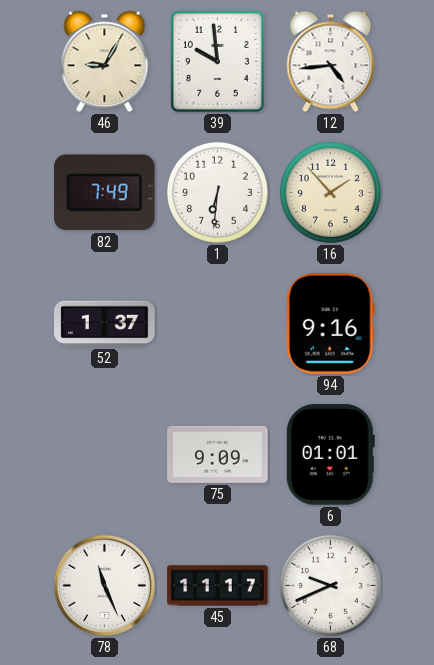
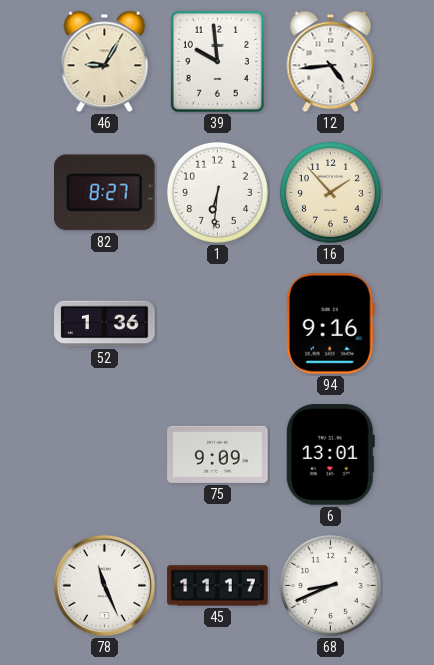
82: 7:49 -> 8:27
52: 1:37 -> 1:36
6: 01:01 -> 13:01
68: 9:41 -> 8:41
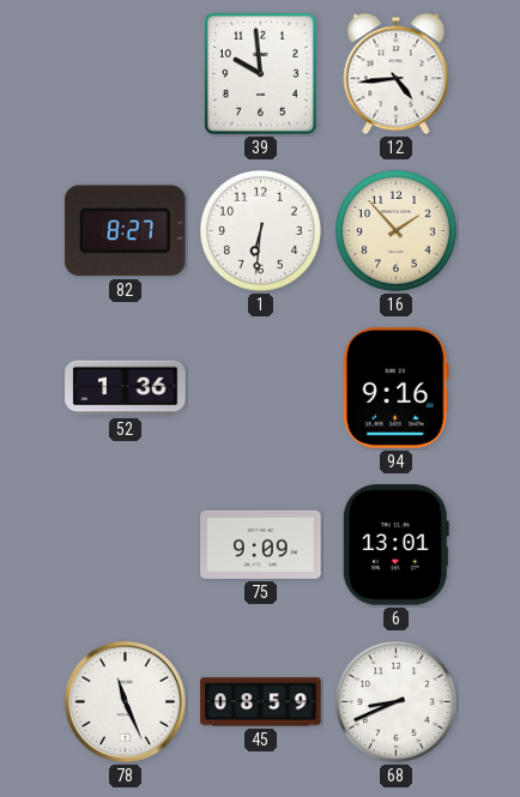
46: 9:05 -> none
45: 11:17 -> 08:59
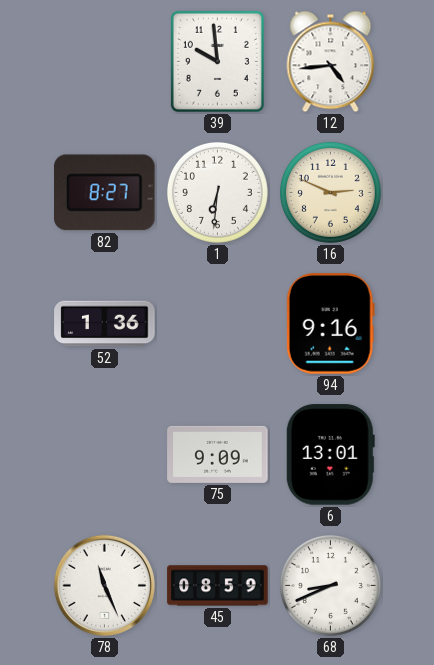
16: 1:53 -> 2:49
